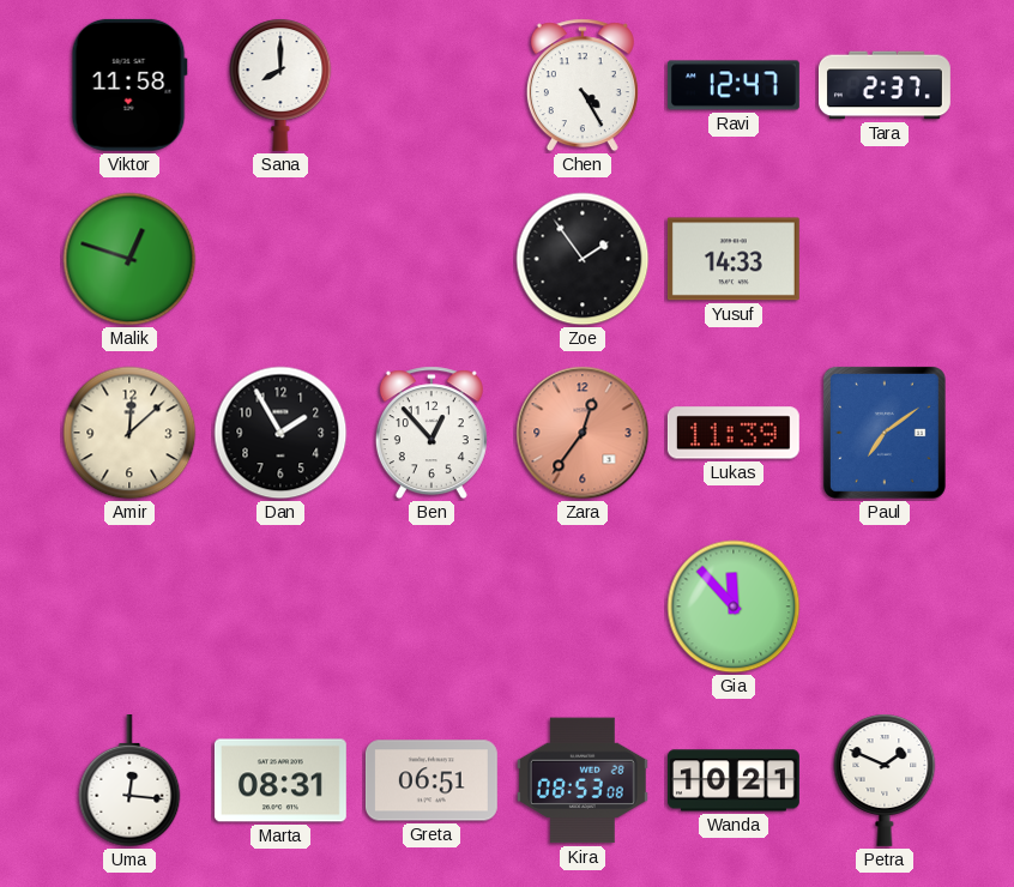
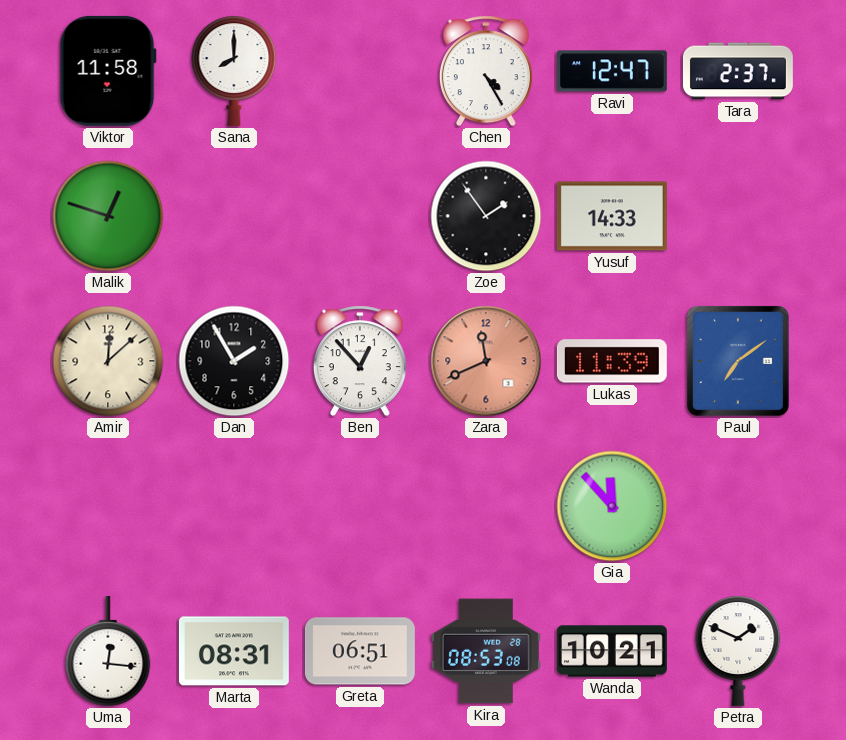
Zara: 12:36 -> 11:41
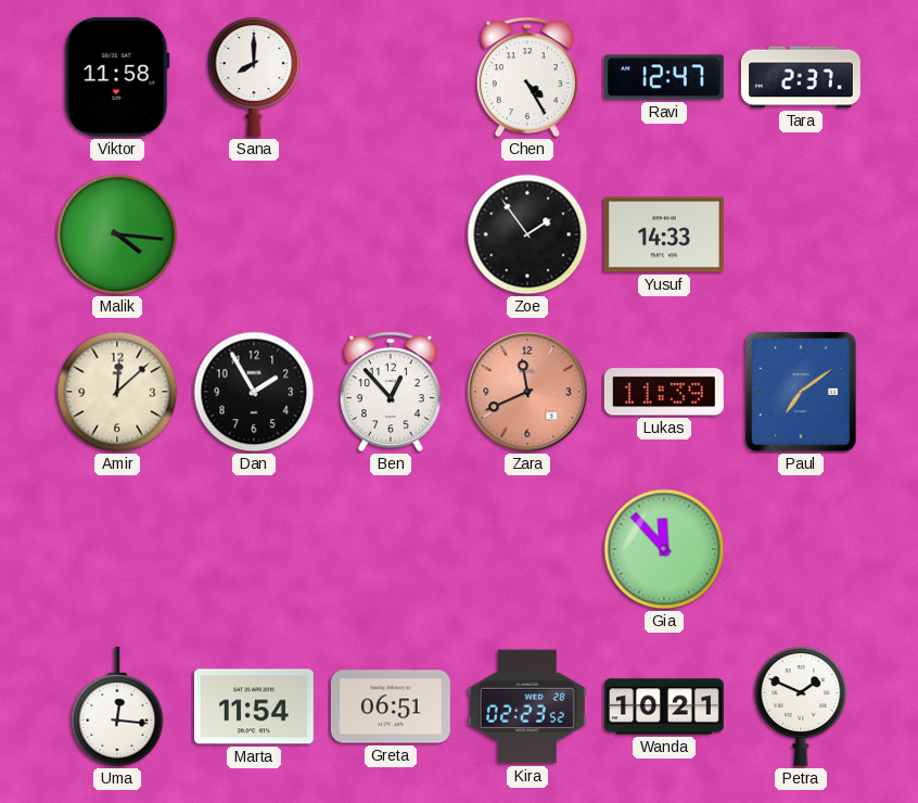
Malik: 12:48 -> 4:16
Marta: 08:31 -> 11:54
Kira: 08:53 -> 02:23
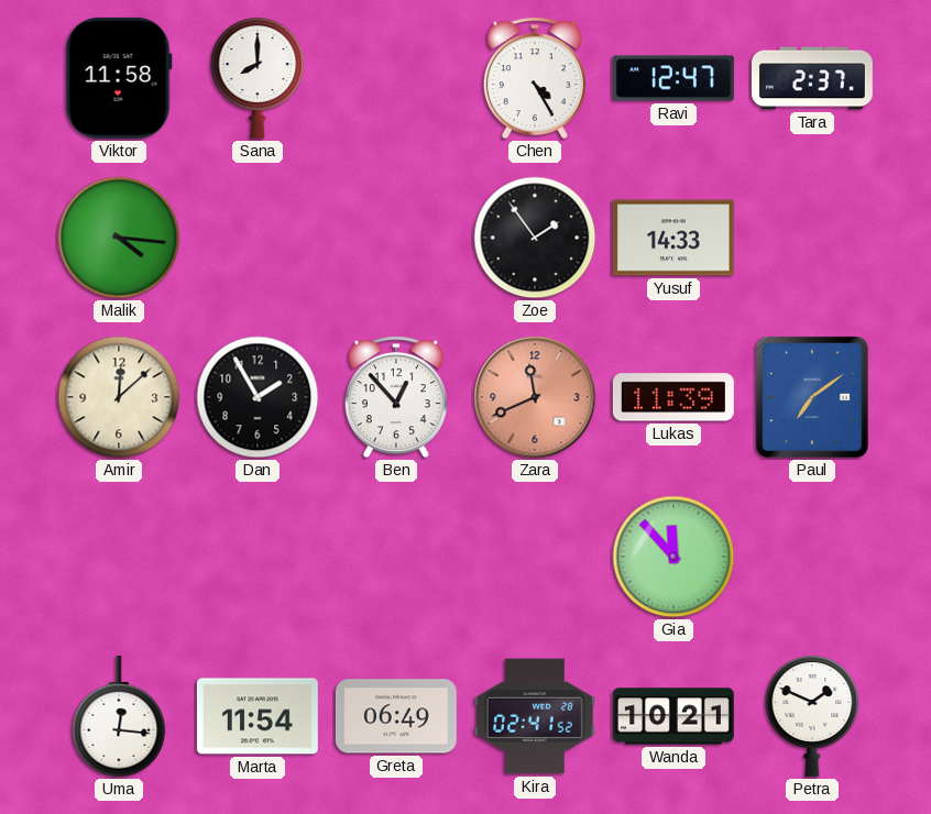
Greta: 06:51 -> 06:49
Kira: 02:23 -> 02:41
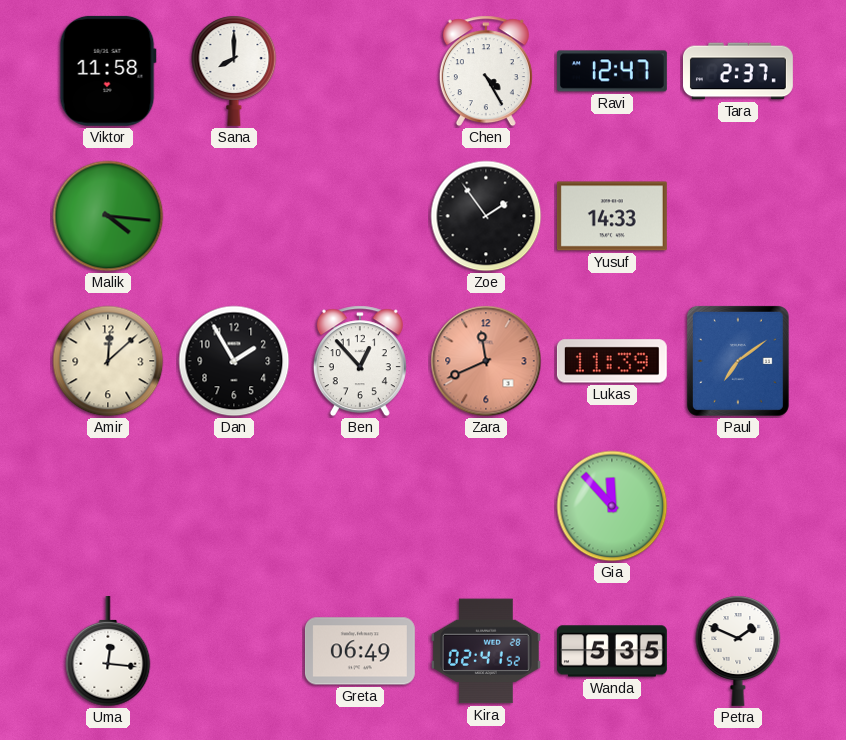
Marta: 11:54 -> none
Wanda: 10:21 -> 5:35
